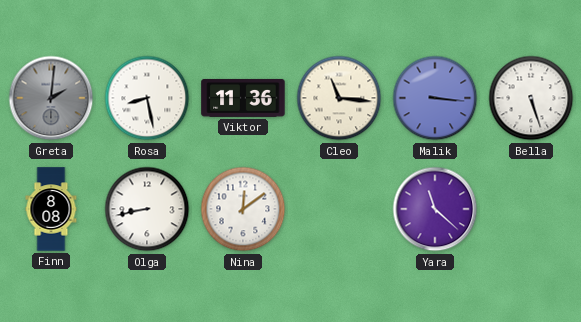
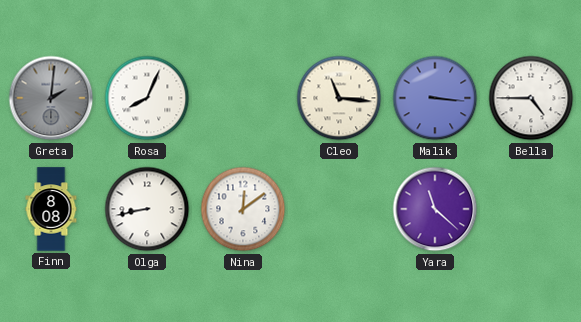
Rosa: 8:28 -> 8:04
Viktor: 11:36 -> none
Bella: 5:27 -> 4:45
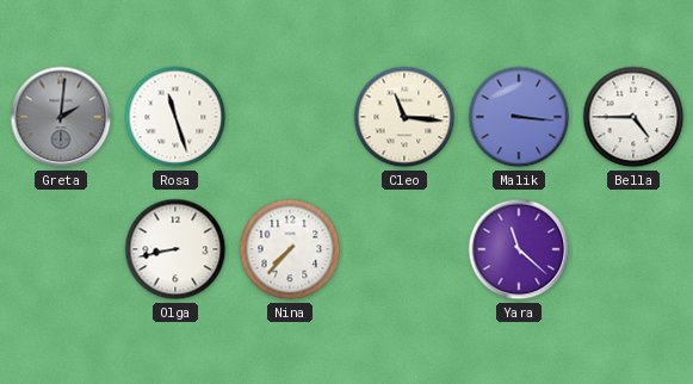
Rosa: 8:04 -> 11:27
Finn: 8:08 -> none
Nina: 12:09 -> 7:37
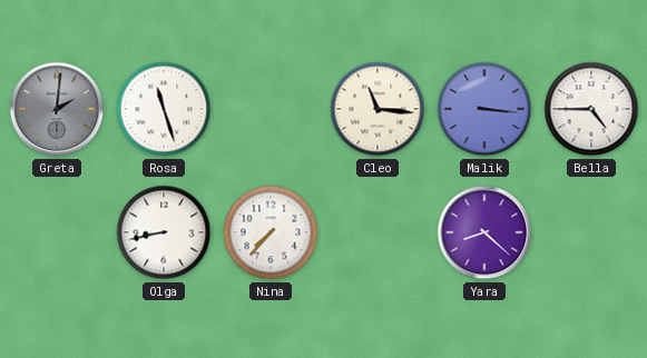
Yara: 11:22 -> 8:22
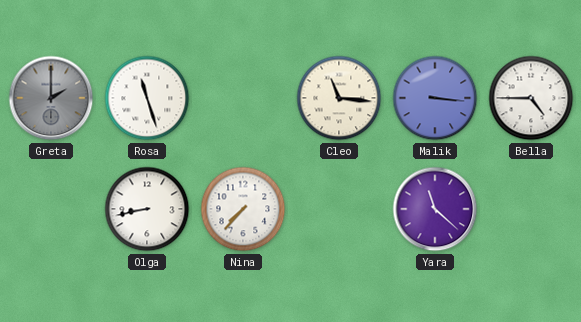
Greta: 2:01 -> 2:00
Yara: 8:22 -> 11:22
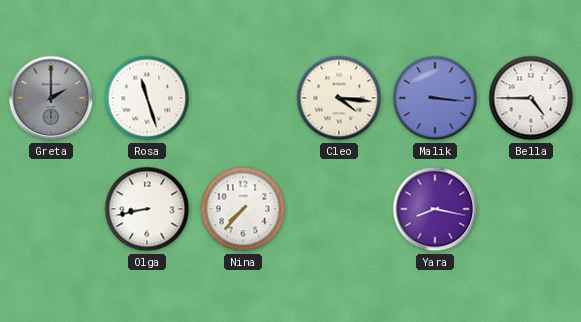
Cleo: 11:16 -> 4:16
Yara: 11:22 -> 8:17
